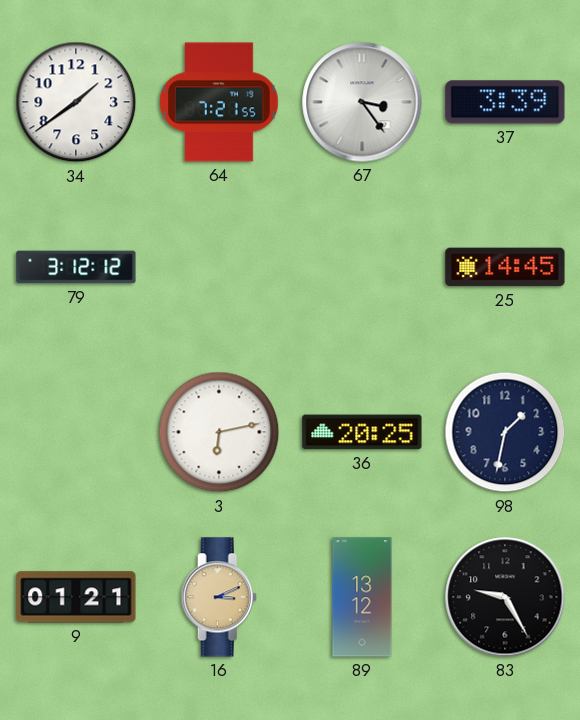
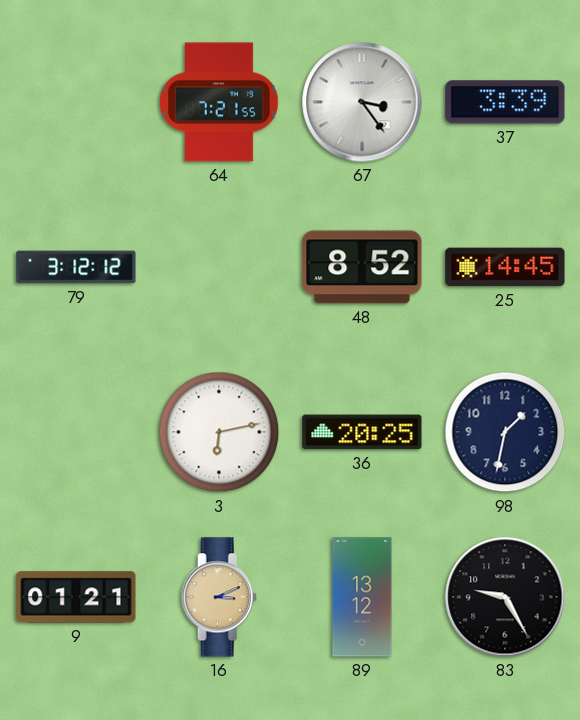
34: 1:39 -> none
48: none -> 8:52
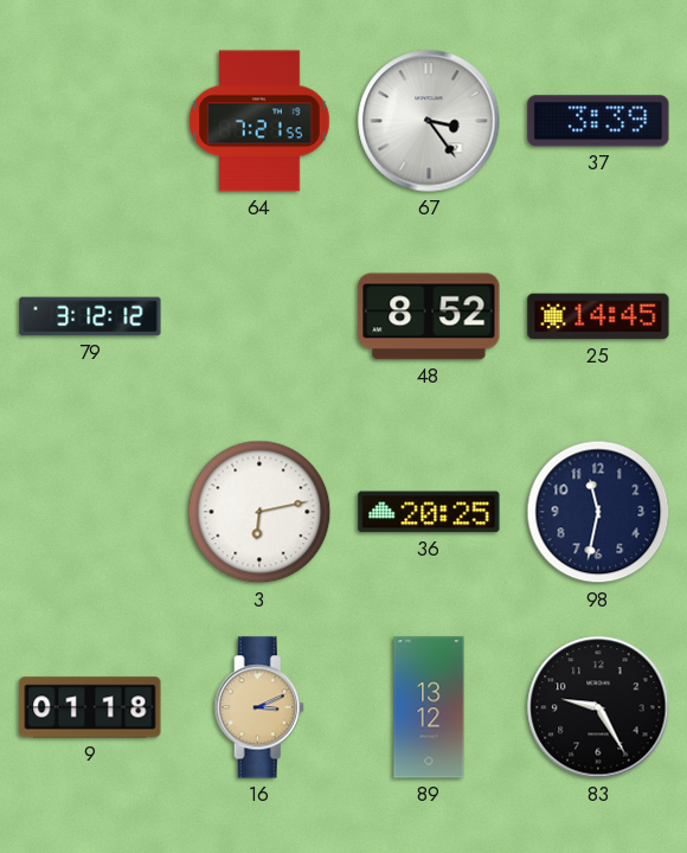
98: 1:32 -> 11:32
9: 01:21 -> 01:18
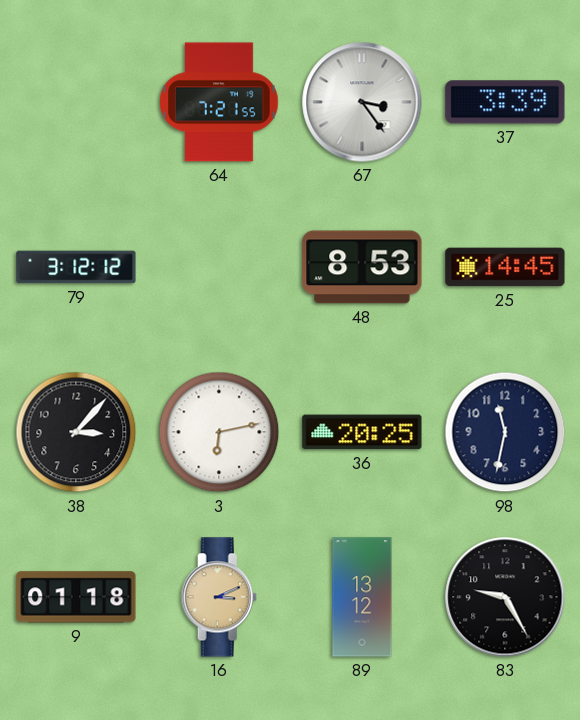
48: 8:52 -> 8:53
38: none -> 3:07
